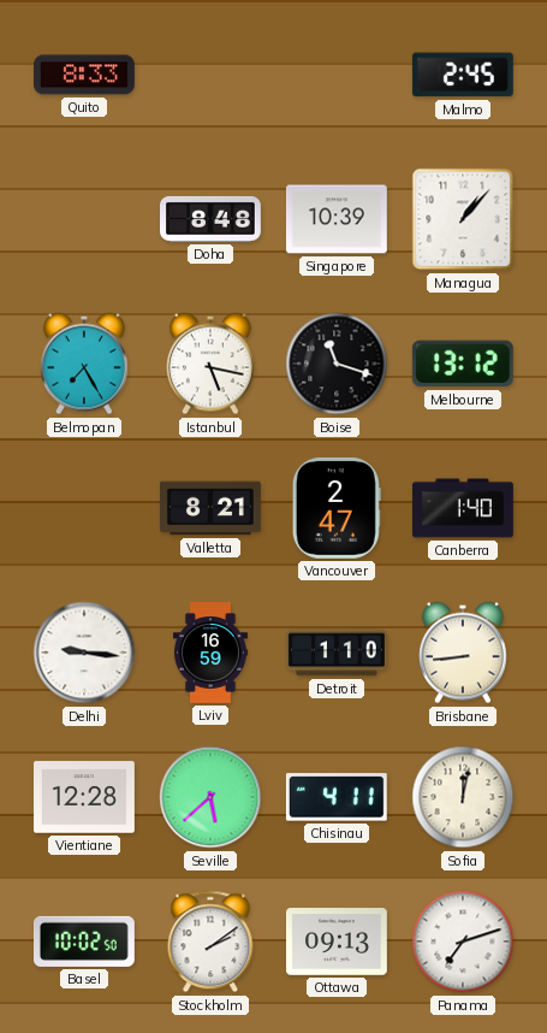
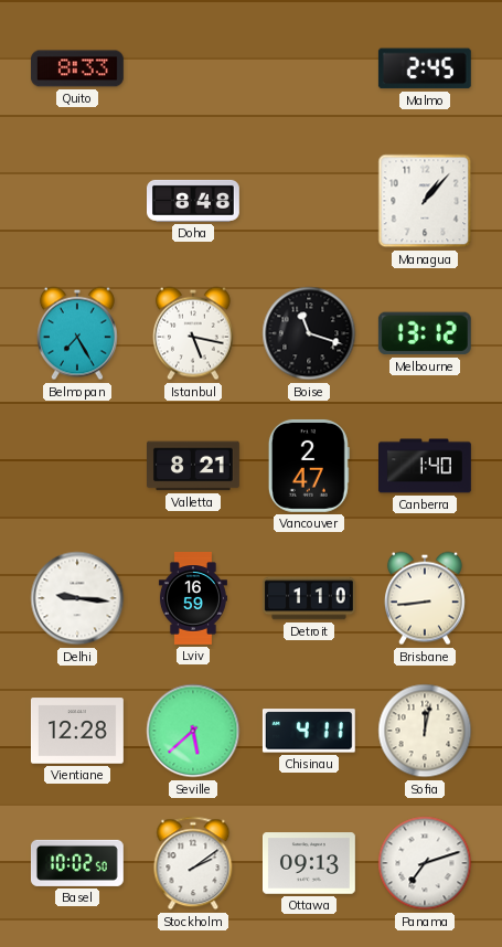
Singapore: 10:39 -> none
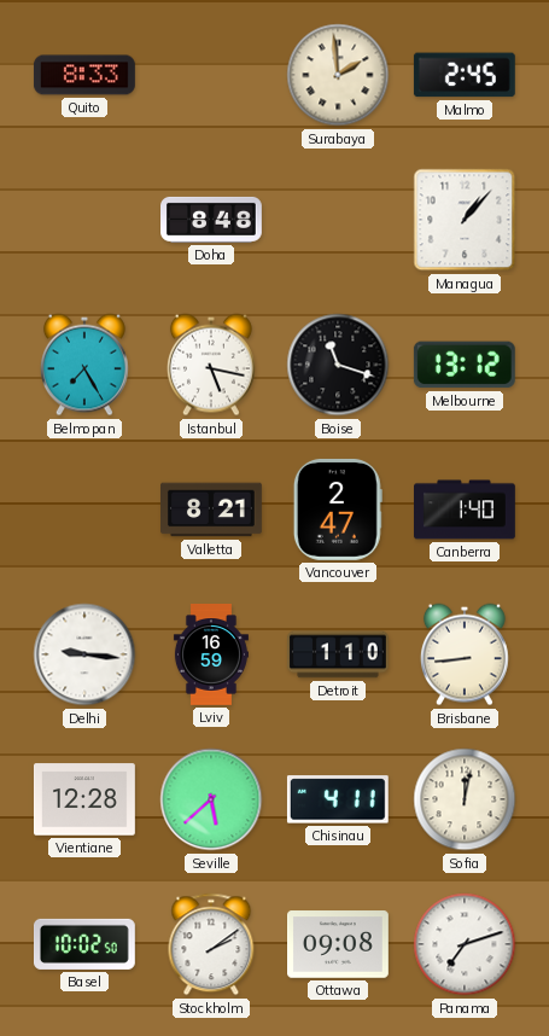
Surabaya: none -> 1:59
Ottawa: 09:13 -> 09:08
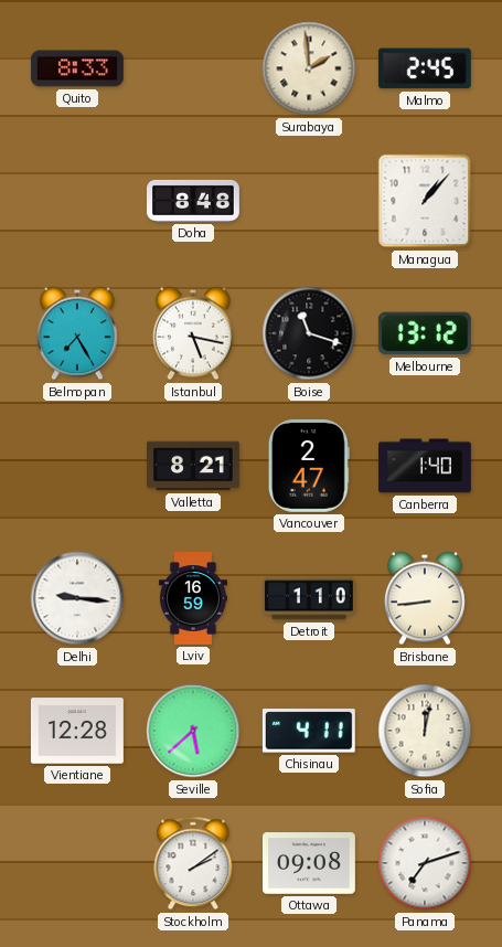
Basel: 10:02 -> none
